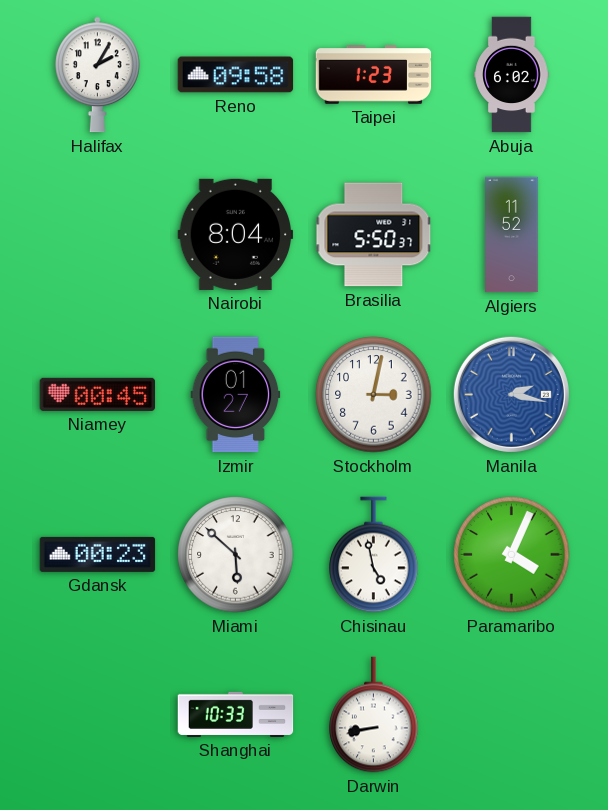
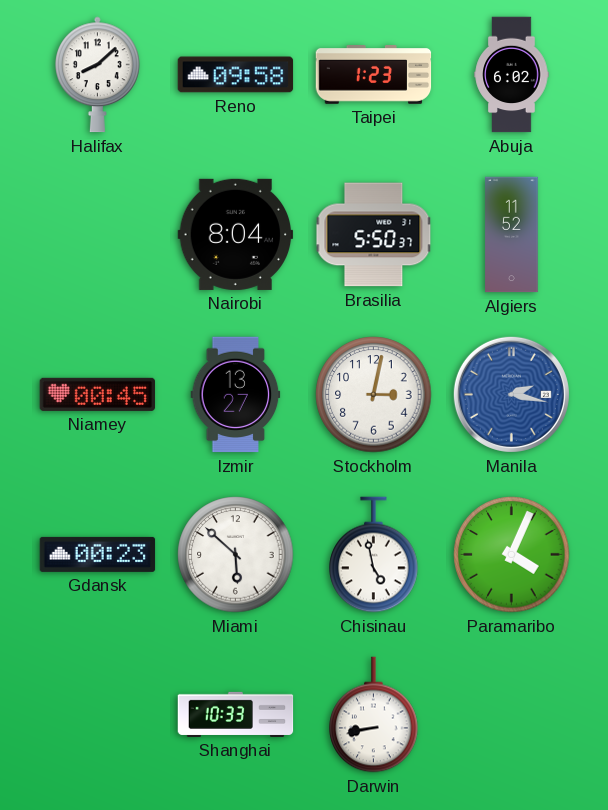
Halifax: 2:05 -> 8:08
Izmir: 01:27 -> 13:27
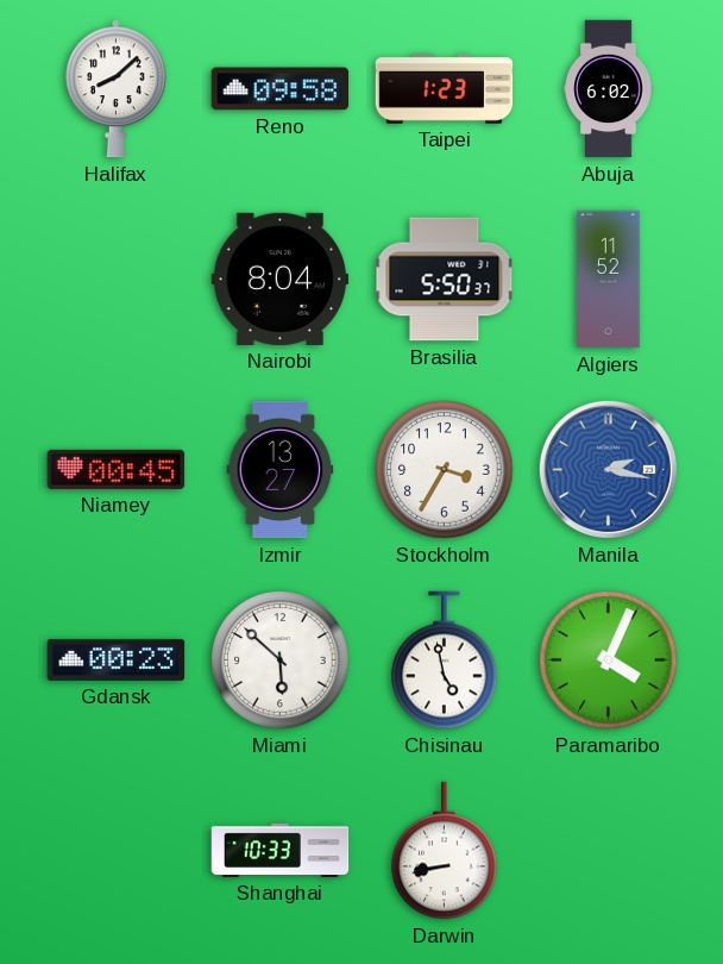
Stockholm: 3:02 -> 3:35
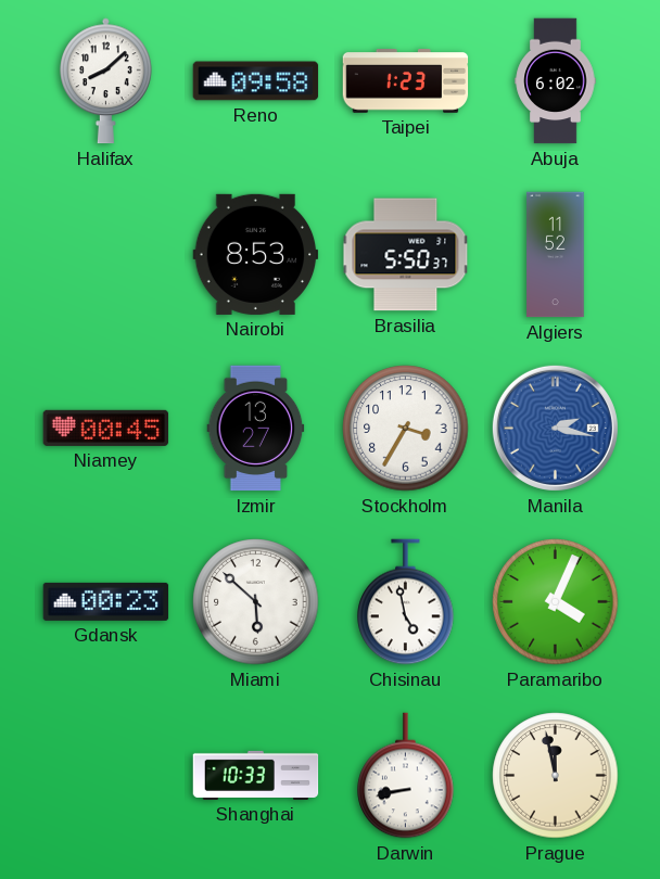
Nairobi: 8:04 -> 8:53
Prague: none -> 11:58
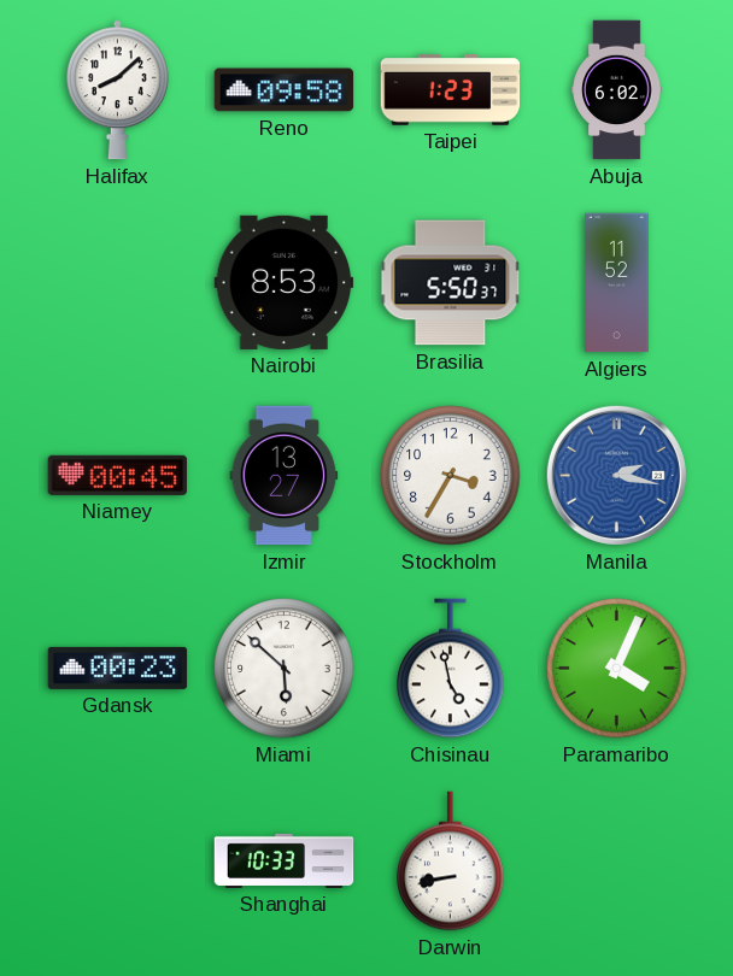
Prague: 11:58 -> none
